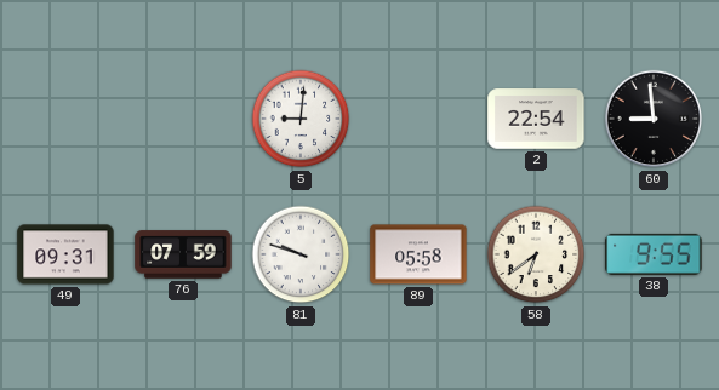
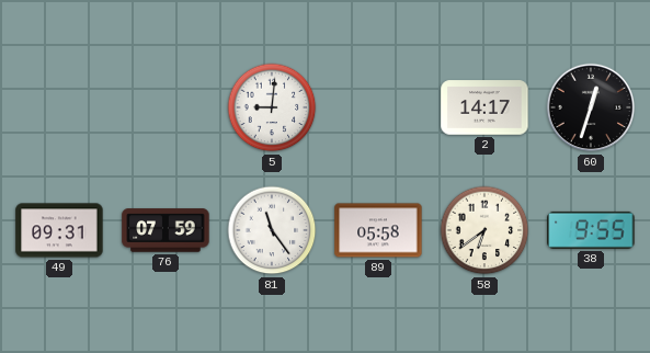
2: 22:54 -> 14:17
60: 8:59 -> 12:33
81: 9:48 -> 11:24
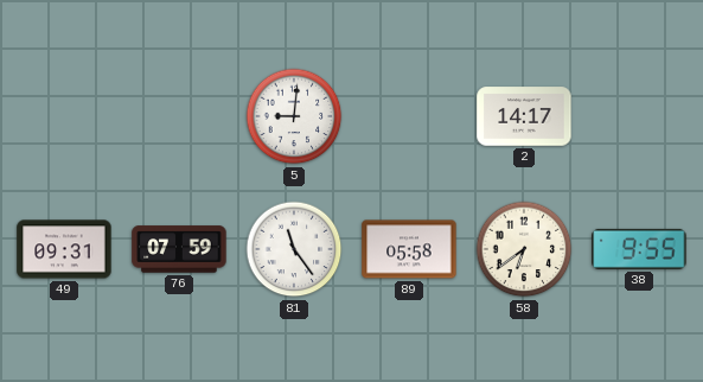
60: 12:33 -> none
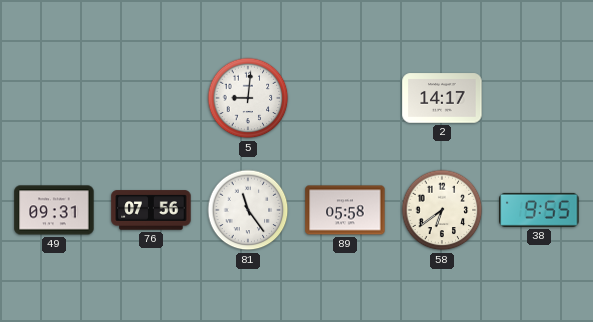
76: 07:59 -> 07:56
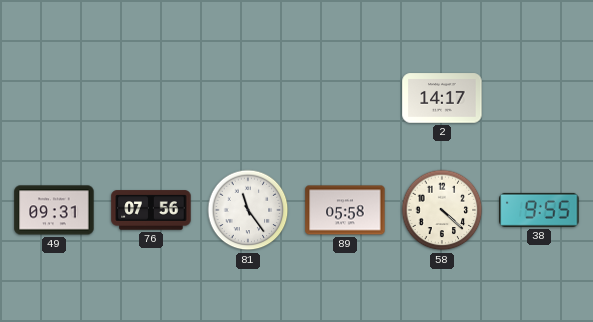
5: 9:01 -> none
58: 6:39 -> 4:22
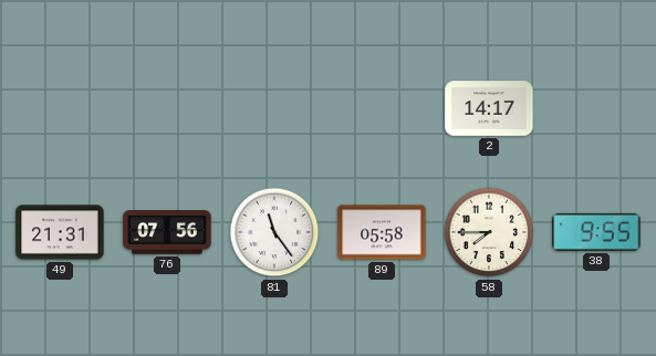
49: 09:31 -> 21:31
58: 4:22 -> 7:45
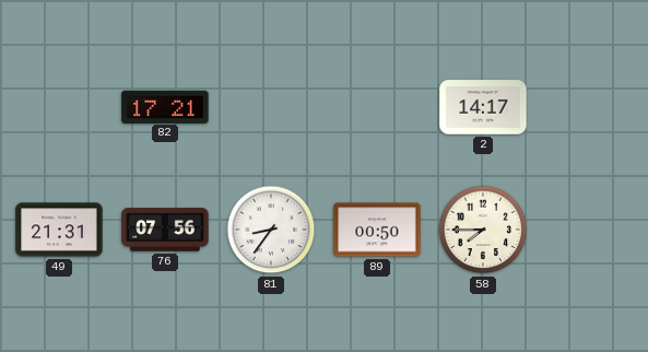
82: none -> 17:21
81: 11:24 -> 8:36
89: 05:58 -> 00:50
38: 9:55 -> none
